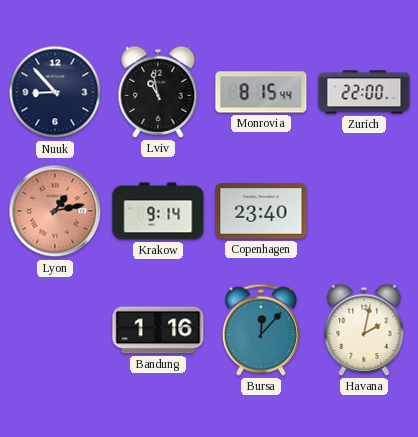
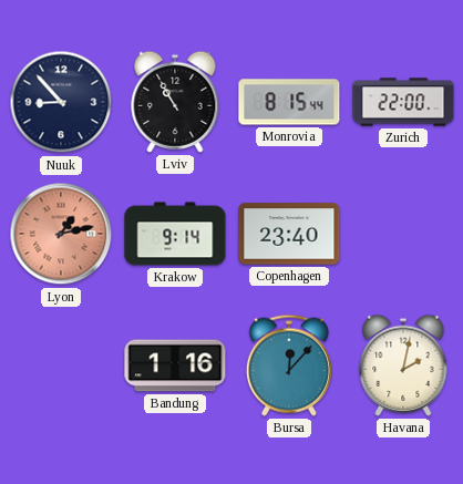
Lviv: 10:58 -> 10:55
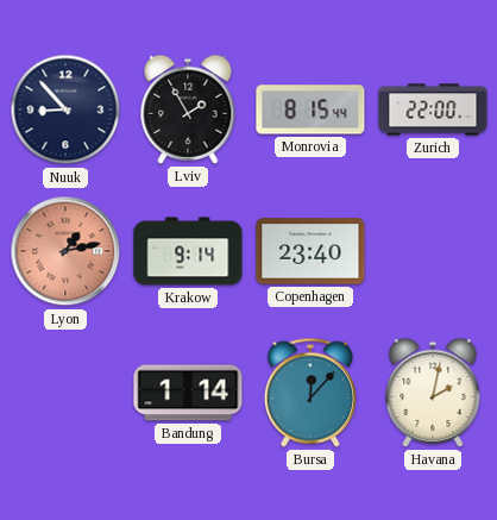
Lviv: 10:55 -> 1:55
Bandung: 1:16 -> 1:14
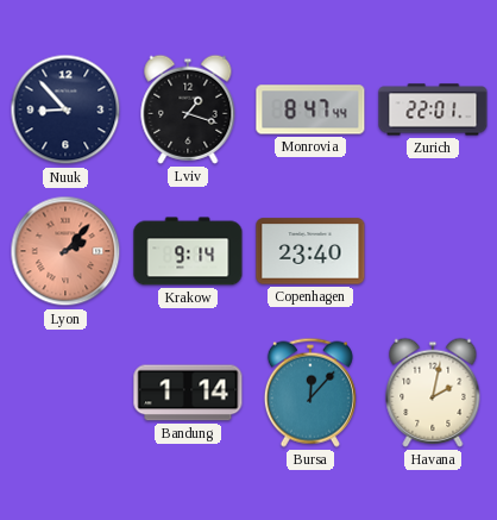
Lviv: 1:55 -> 1:18
Monrovia: 8:15 -> 8:47
Zurich: 22:00 -> 22:01
Lyon: 1:13 -> 2:07
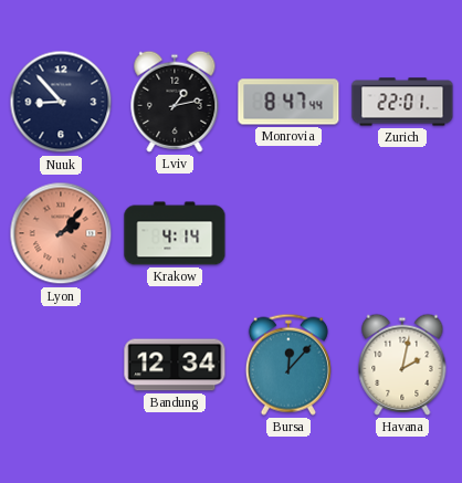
Lviv: 1:18 -> 1:13
Krakow: 9:14 -> 4:14
Copenhagen: 23:40 -> none
Bandung: 1:14 -> 12:34
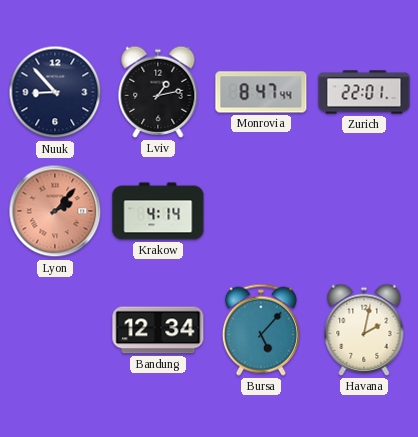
Bursa: 12:07 -> 5:07
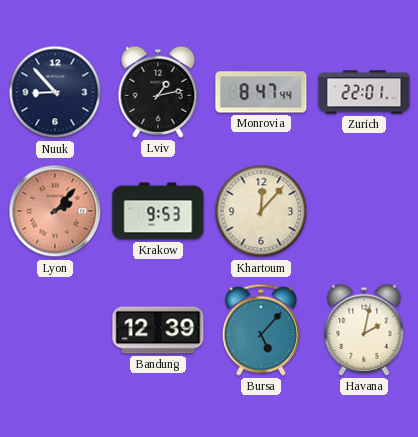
Krakow: 4:14 -> 9:53
Khartoum: none -> 12:07
Bandung: 12:34 -> 12:39
